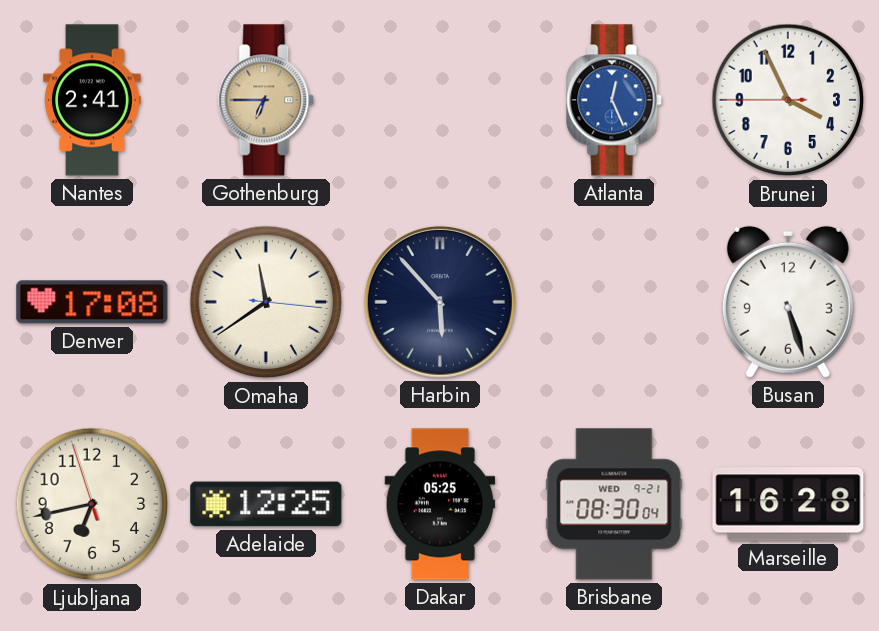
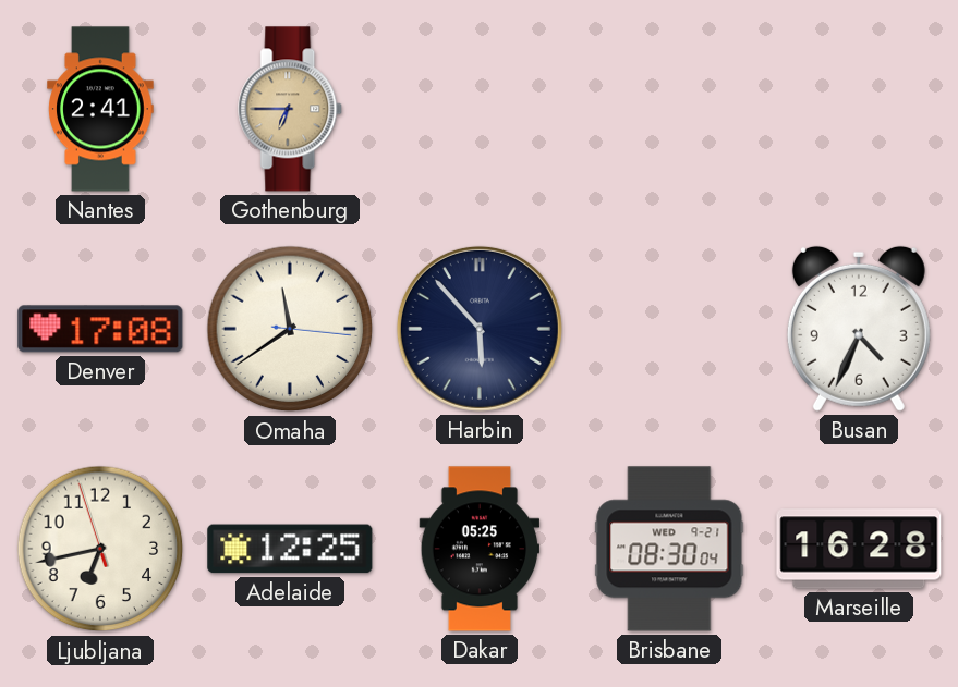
Atlanta: 12:26 -> none
Brunei: 3:55 -> none
Busan: 5:27 -> 4:34
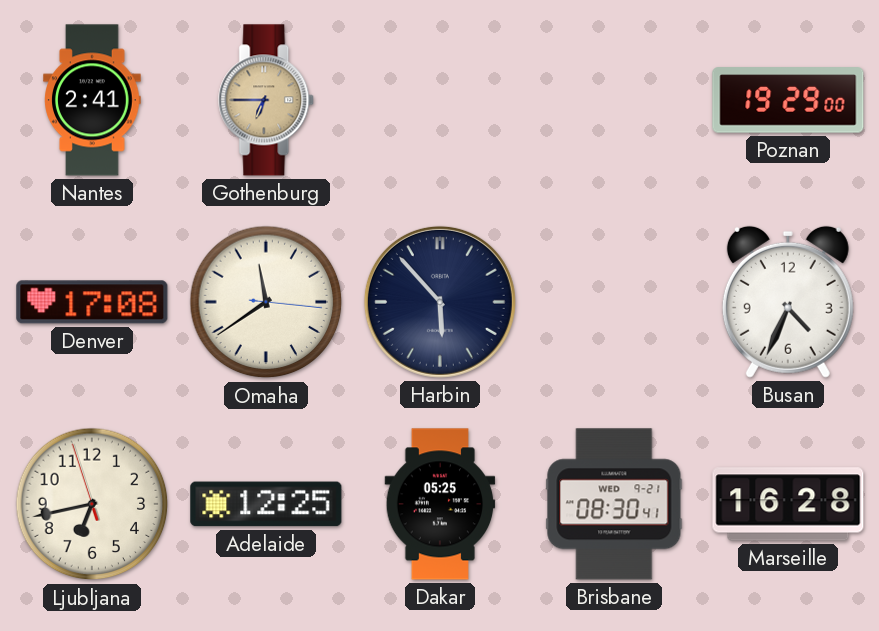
Poznan: none -> 19:29
Brisbane: 08:30:04 -> 08:30:41
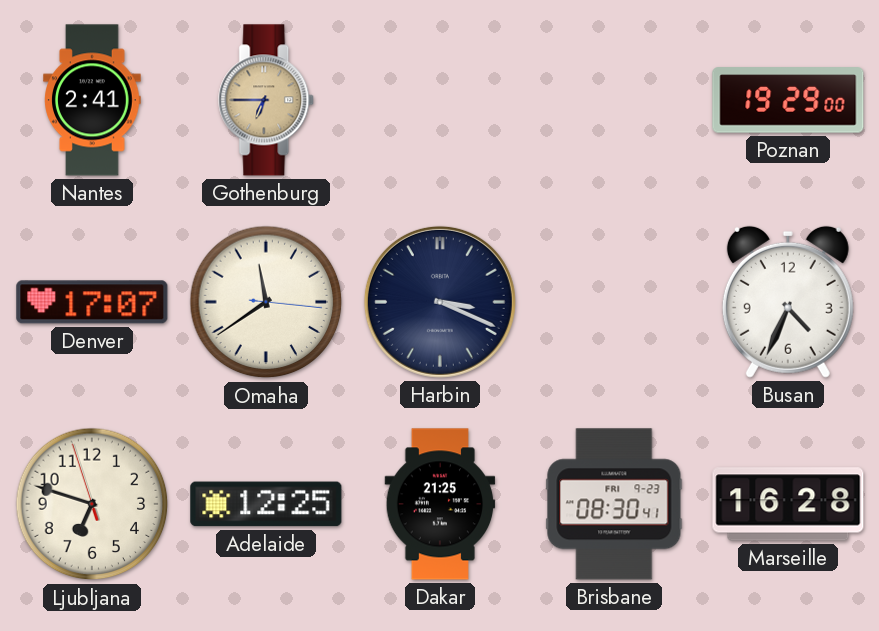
Denver: 17:08 -> 17:07
Harbin: 5:53 -> 3:19
Ljubljana: 6:42 -> 6:47
Dakar: 05:25 -> 21:25
Brisbane date: WED 9-21 -> FRI 9-23
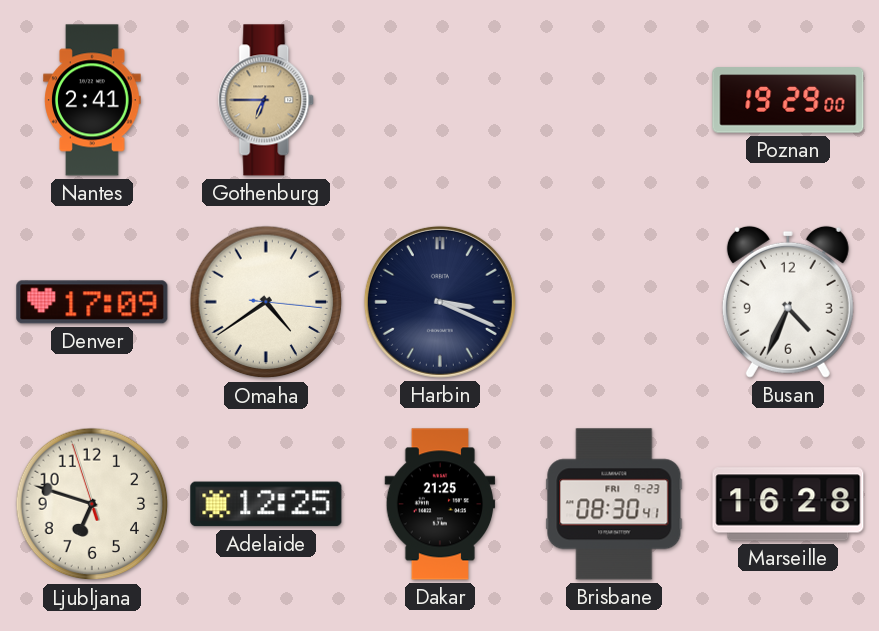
Denver: 17:07 -> 17:09
Omaha: 11:39 -> 4:39
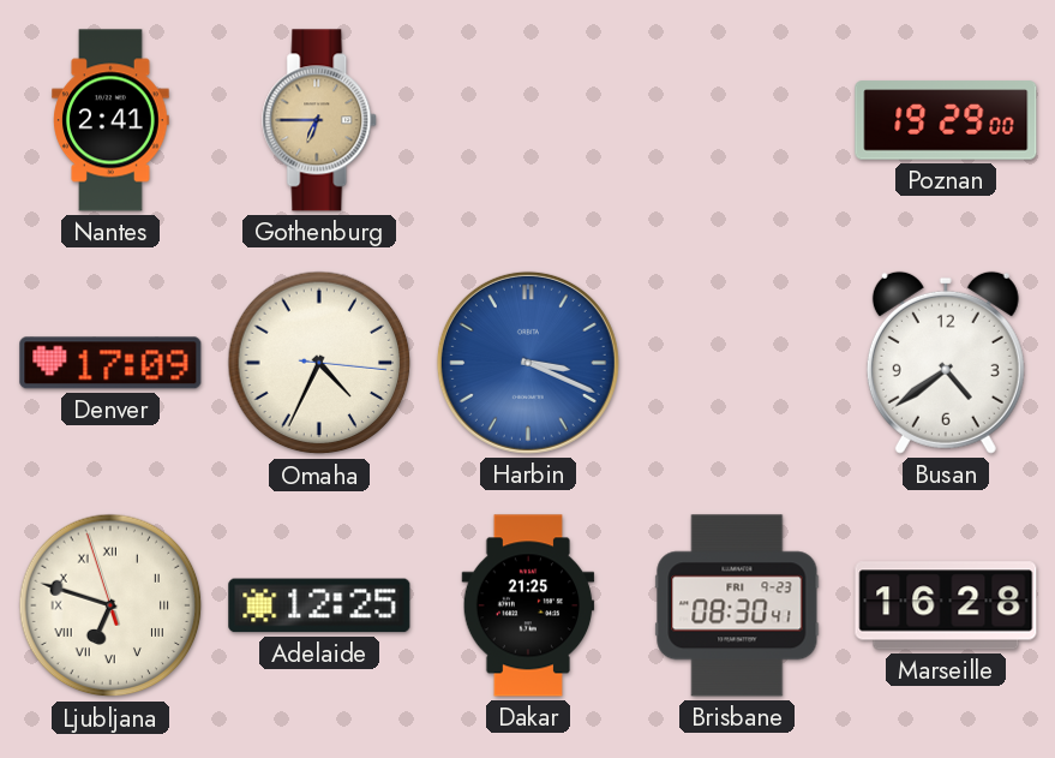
Omaha: 4:39 -> 4:34
Harbin dial: navy -> blue
Busan: 4:34 -> 4:39
Ljubljana numerals: Arabic -> Roman
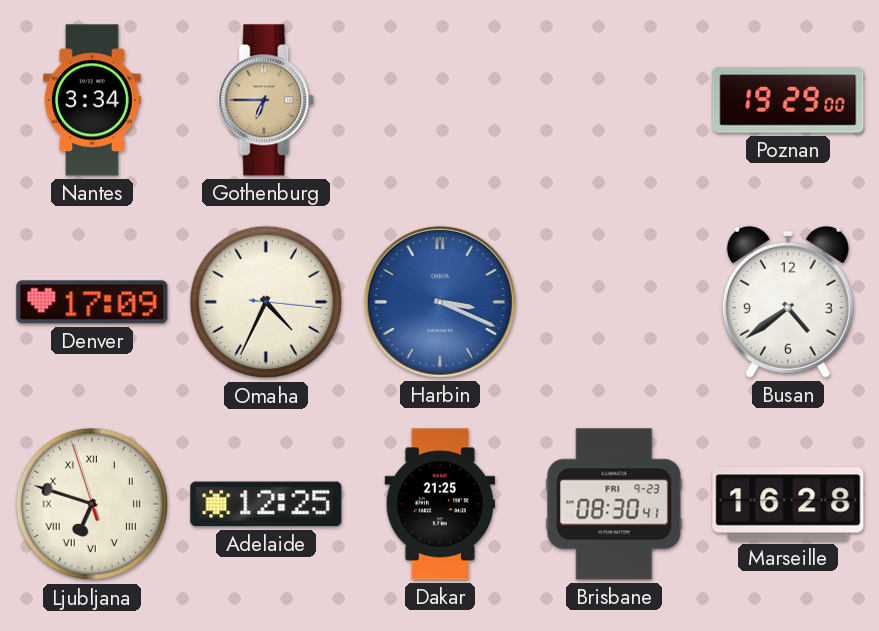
Nantes: 2:41 -> 3:34
